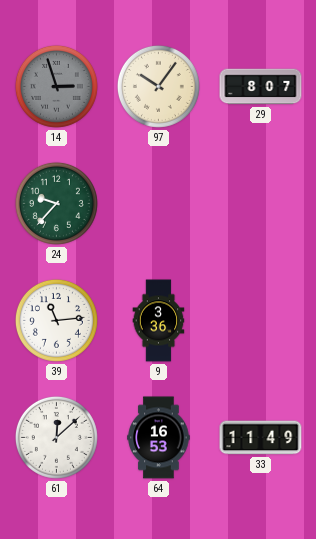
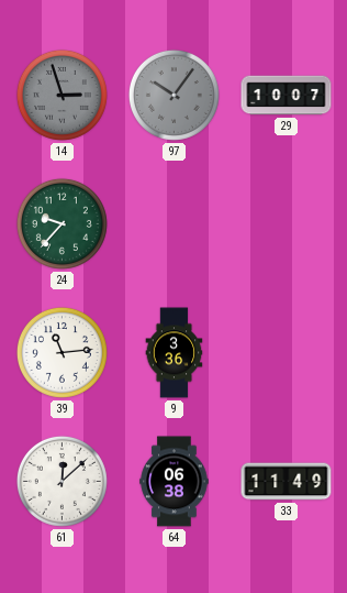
97 dial: cream -> grey
29: 8:07 -> 10:07
64: 16:53 -> 06:38
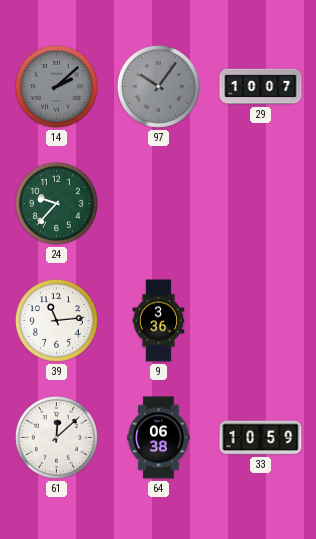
14: 2:57 -> 2:08
33: 11:49 -> 10:59
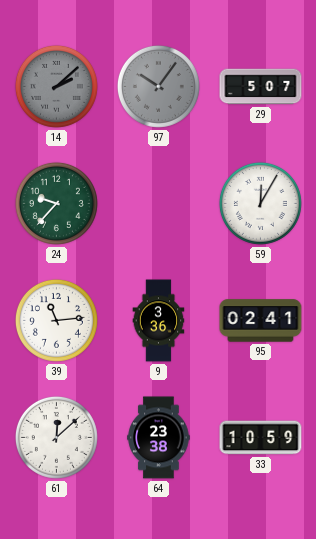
29: 10:07 -> 5:07
59: none -> 12:05
95: none -> 02:41
64: 06:38 -> 23:38
